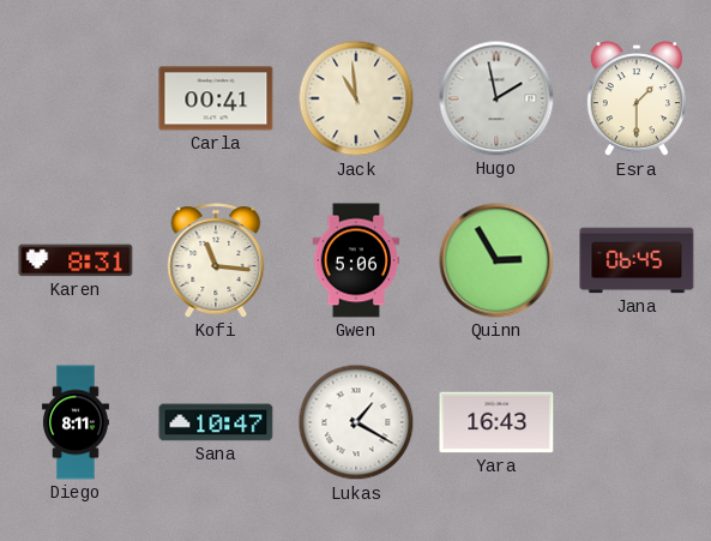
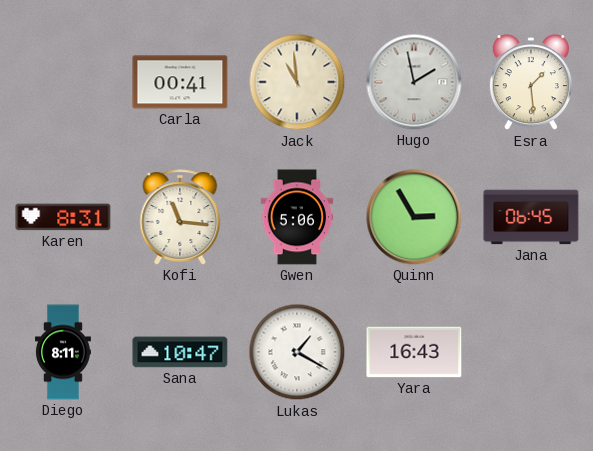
Esra: 1:30 -> 1:29
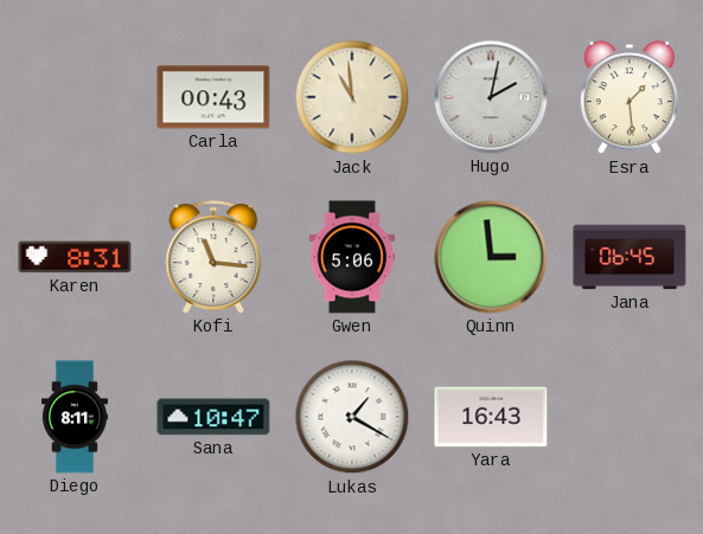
Carla: 00:41 -> 00:43
Hugo: 1:58 -> 2:02
Quinn: 2:55 -> 2:59
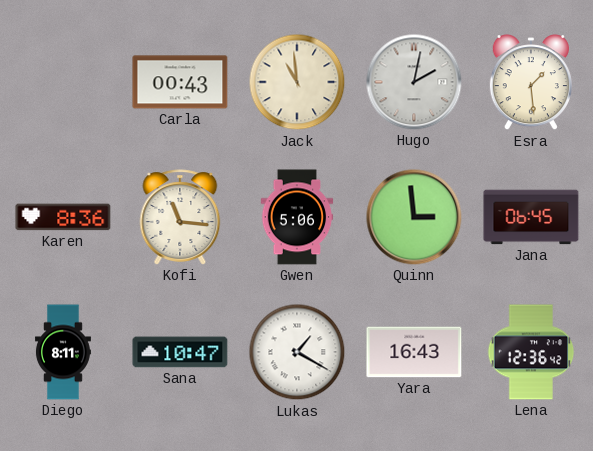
Karen: 8:31 -> 8:36
Lena: none -> 12:36
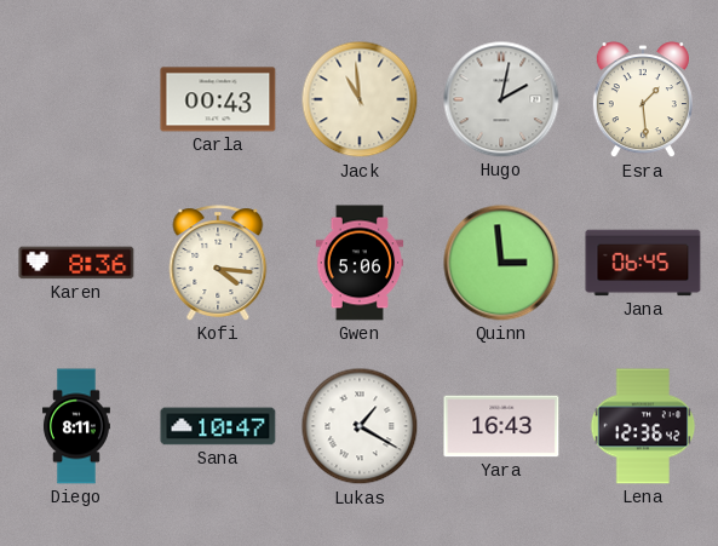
Kofi: 11:16 -> 4:16
